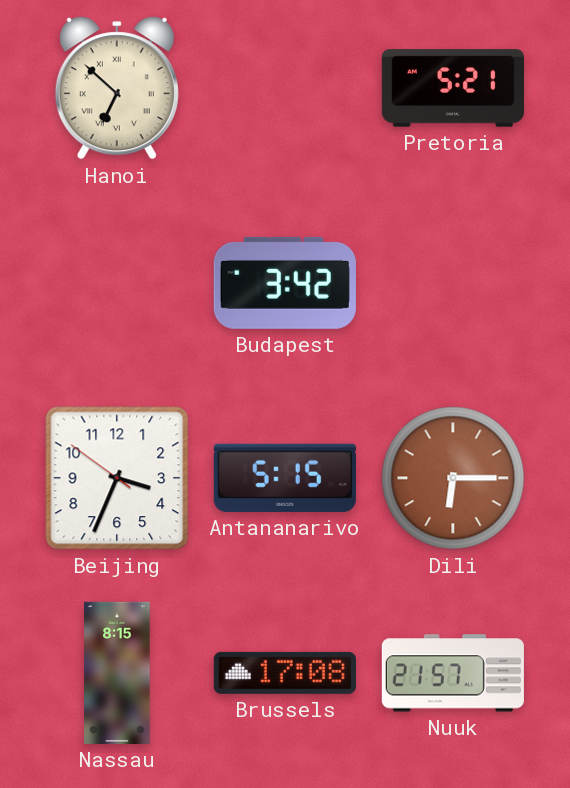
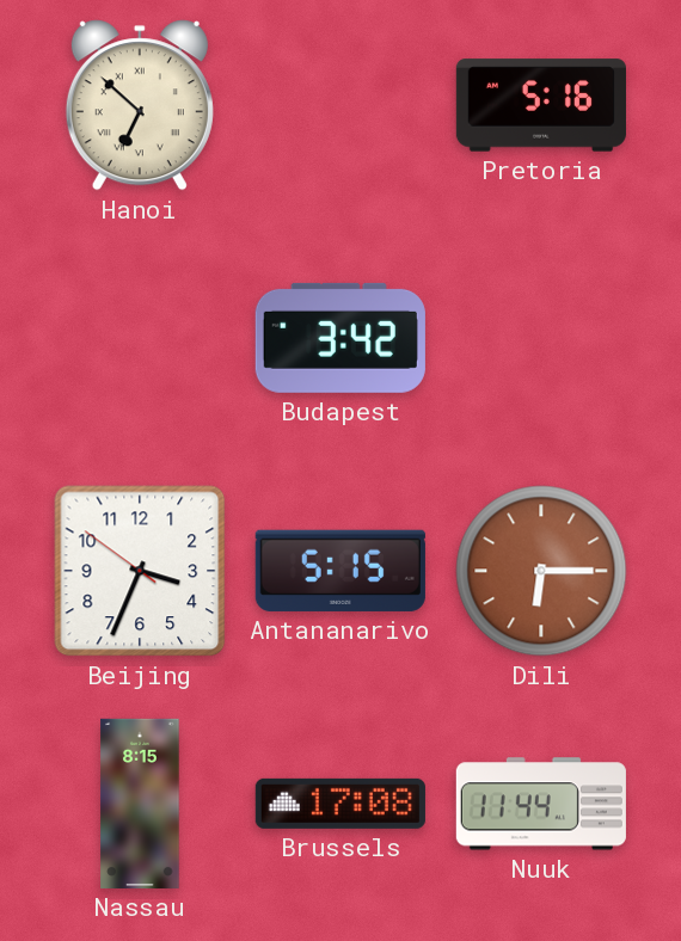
Pretoria: 5:21 -> 5:16
Nuuk: 21:57 -> 11:44
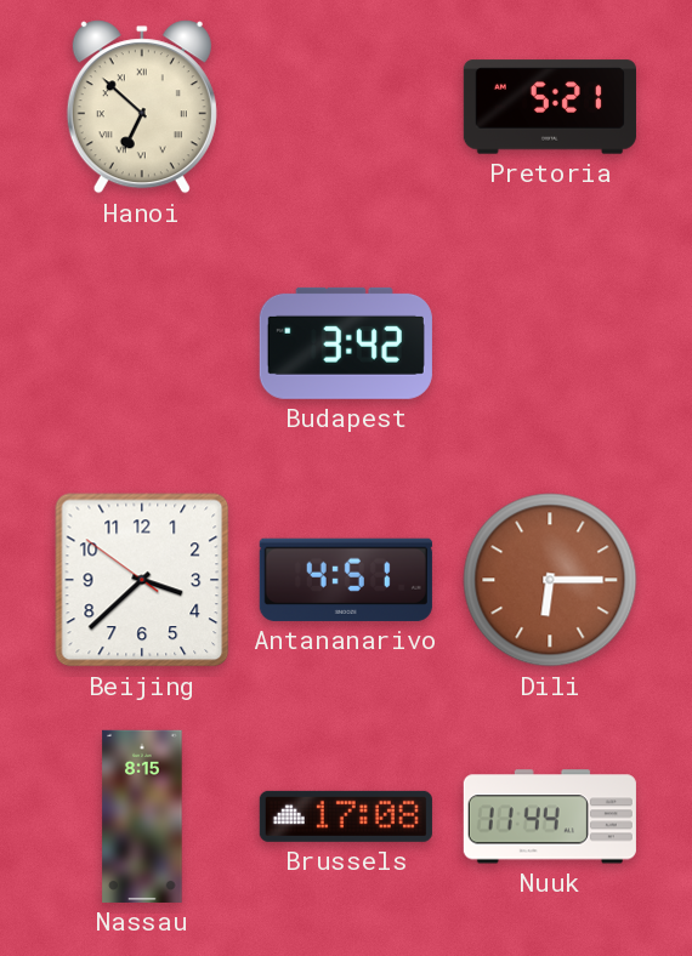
Pretoria: 5:16 -> 5:21
Beijing: 3:33 -> 3:37
Antananarivo: 5:15 -> 4:51
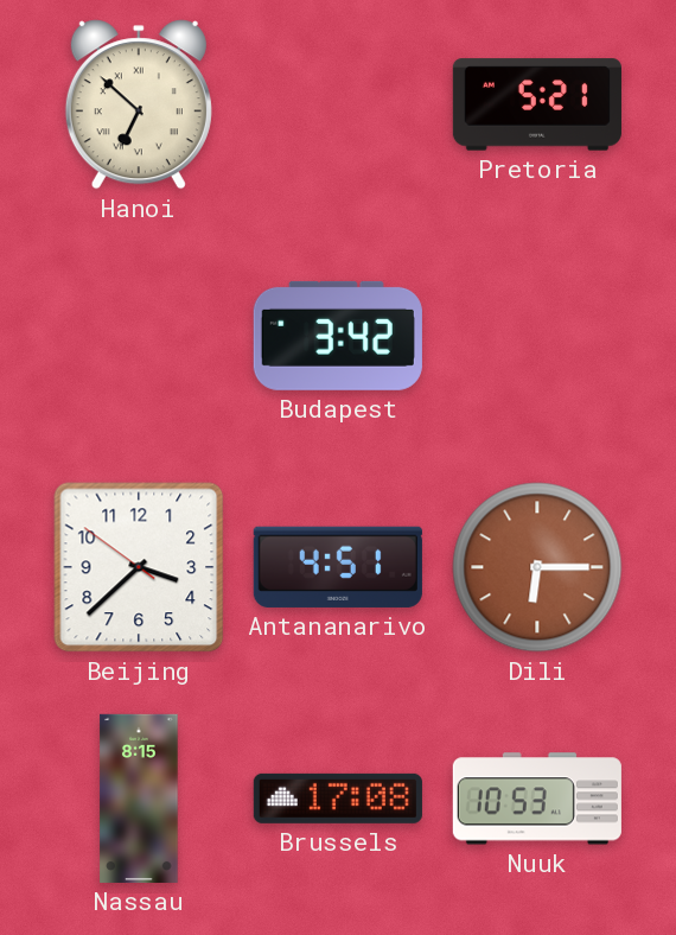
Nuuk: 11:44 -> 10:53
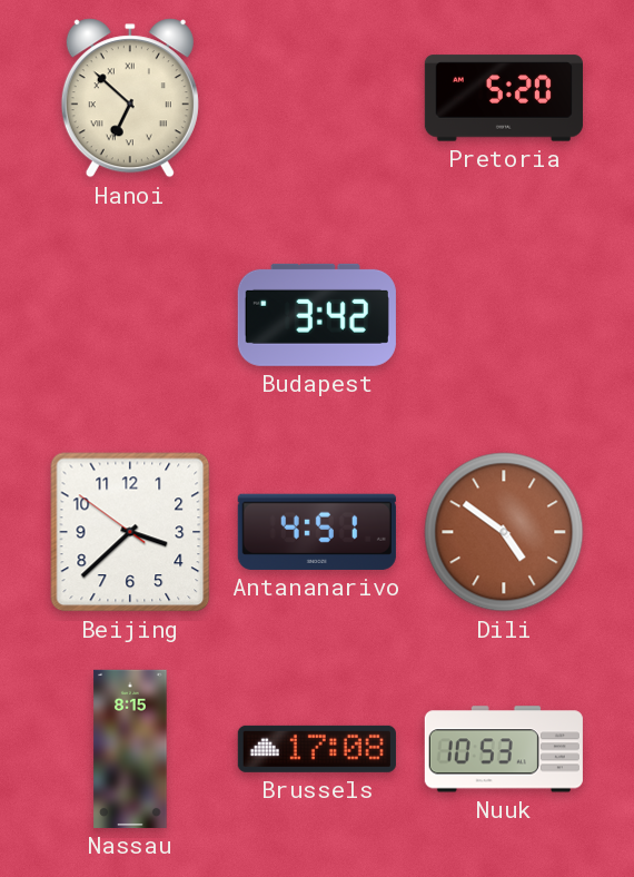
Pretoria: 5:21 -> 5:20
Dili: 6:15 -> 4:51
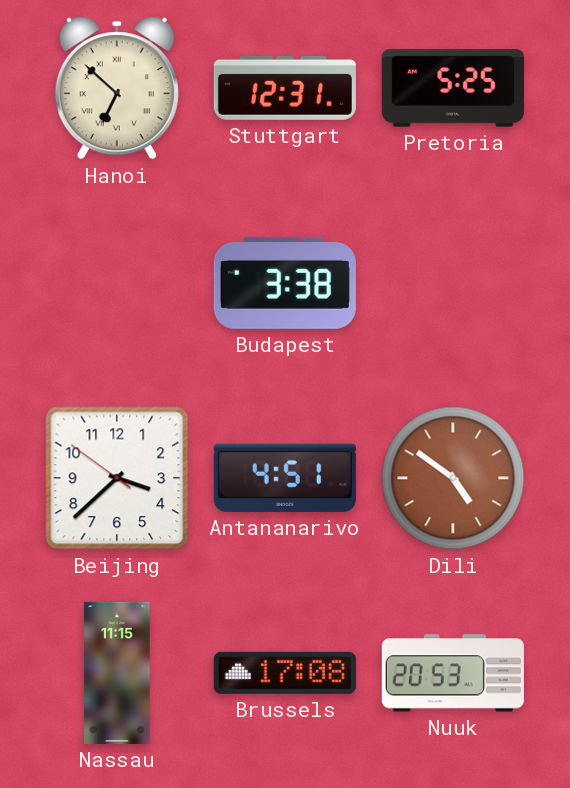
Stuttgart: none -> 12:31
Pretoria: 5:20 -> 5:25
Budapest: 3:42 -> 3:38
Nassau: 8:15 -> 11:15
Nuuk: 10:53 -> 20:53
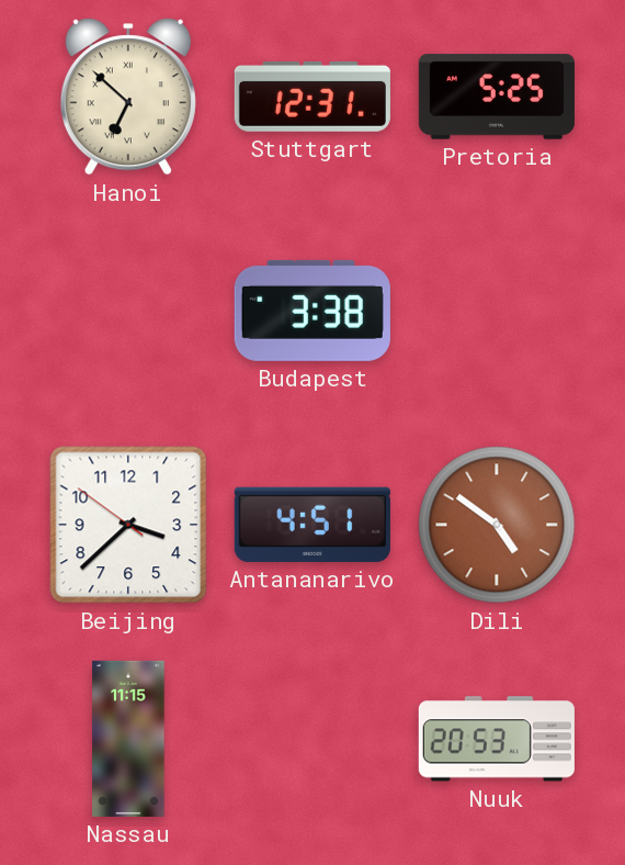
Brussels: 17:08 -> none
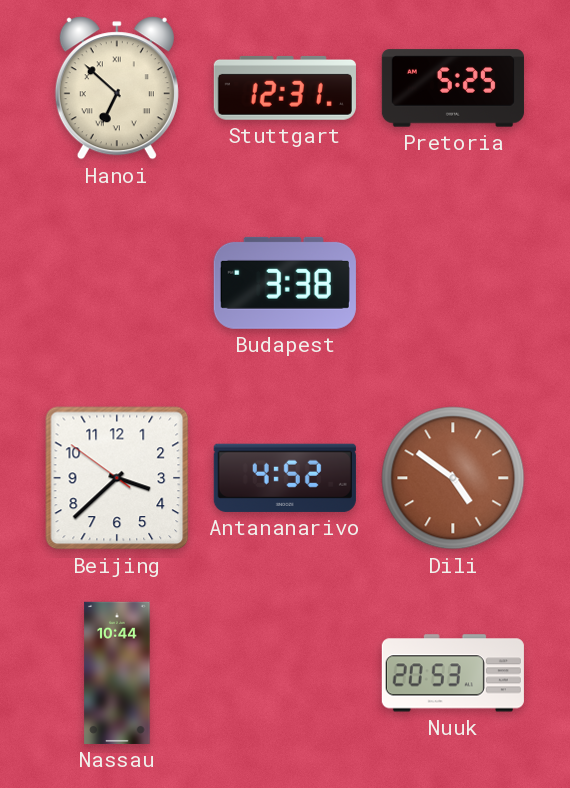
Antananarivo: 4:51 -> 4:52
Nassau: 11:15 -> 10:44
